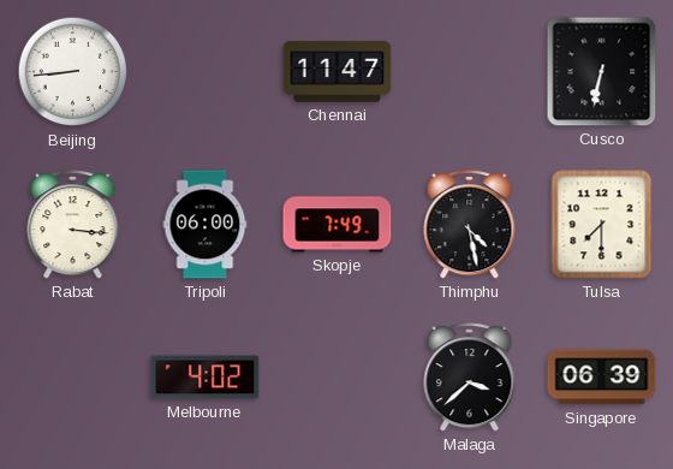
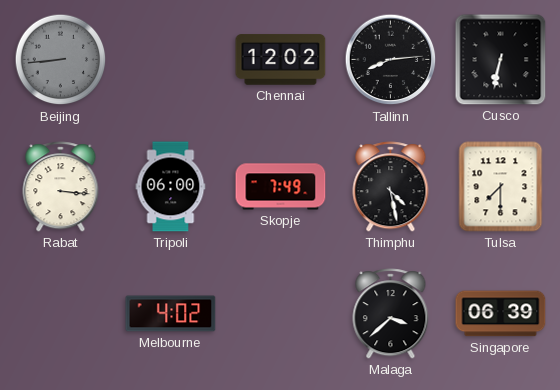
Beijing dial: white -> grey
Chennai: 11:47 -> 12:02
Tallinn: none -> 8:14
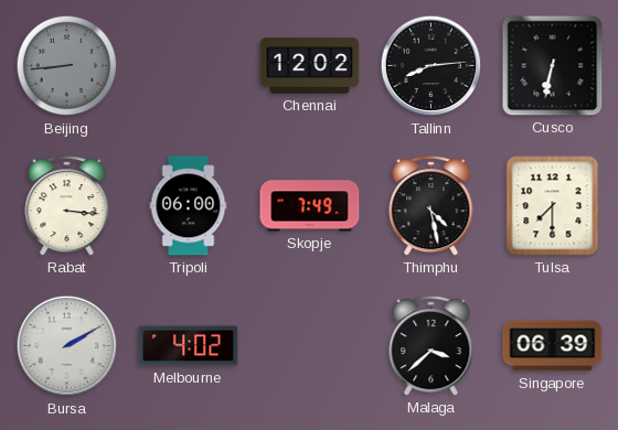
Bursa: none -> 2:10
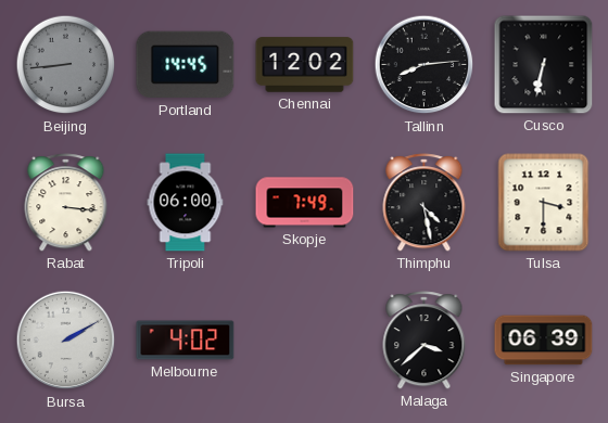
Portland: none -> 14:45
Tulsa: 7:30 -> 3:30
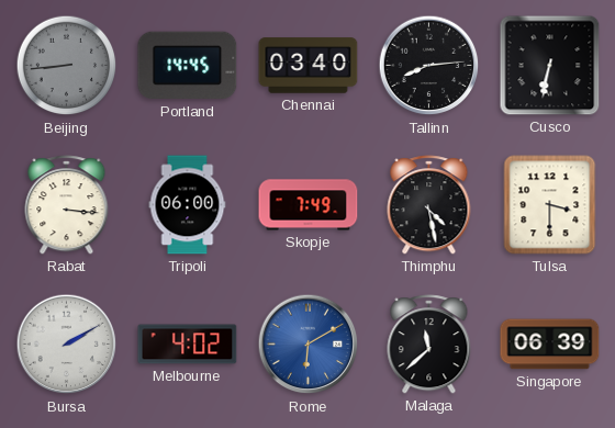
Chennai: 12:02 -> 03:40
Rome: none -> 6:10
Malaga: 3:38 -> 11:38
